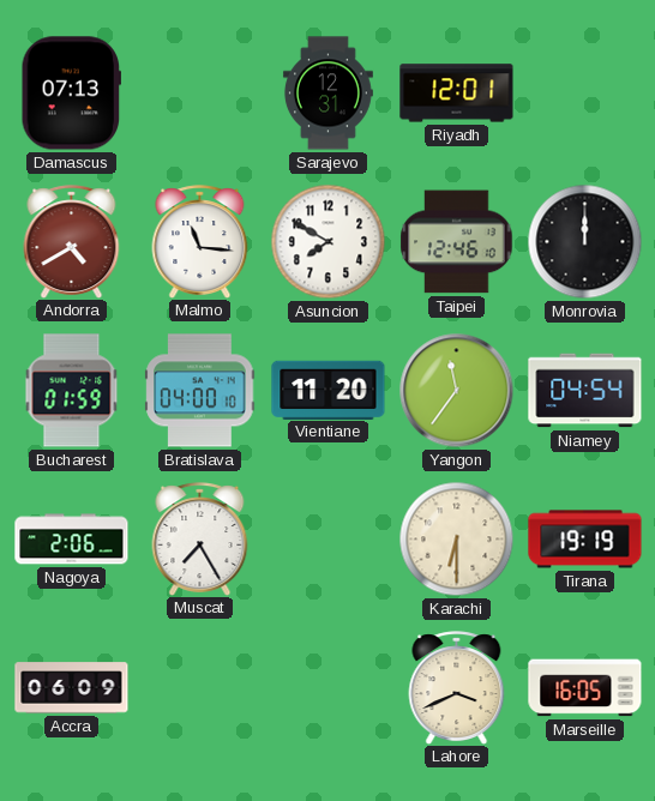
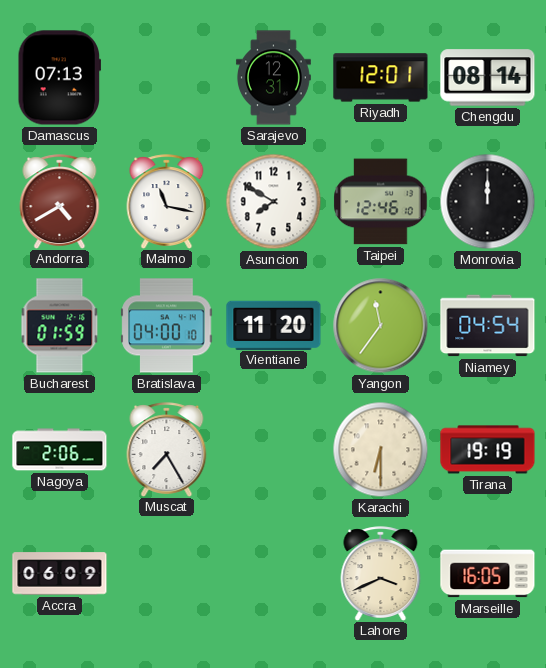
Chengdu: none -> 08:14
Malmo: 11:16 -> 11:17
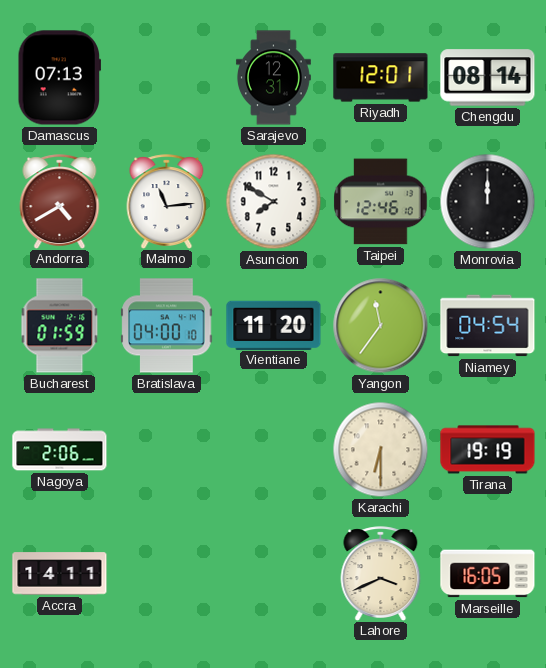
Malmo: 11:17 -> 11:14
Muscat: 7:25 -> none
Accra: 06:09 -> 14:11
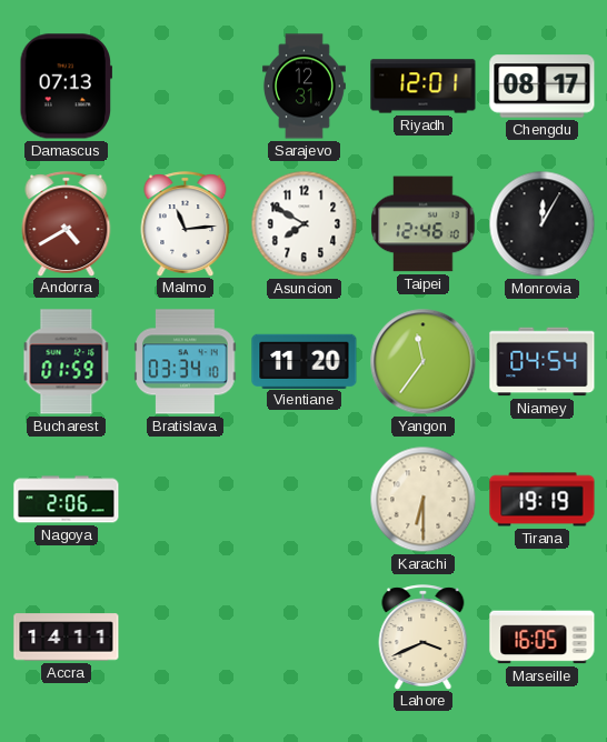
Chengdu: 08:14 -> 08:17
Monrovia: 12:00 -> 12:05
Bratislava: 04:00 -> 03:34
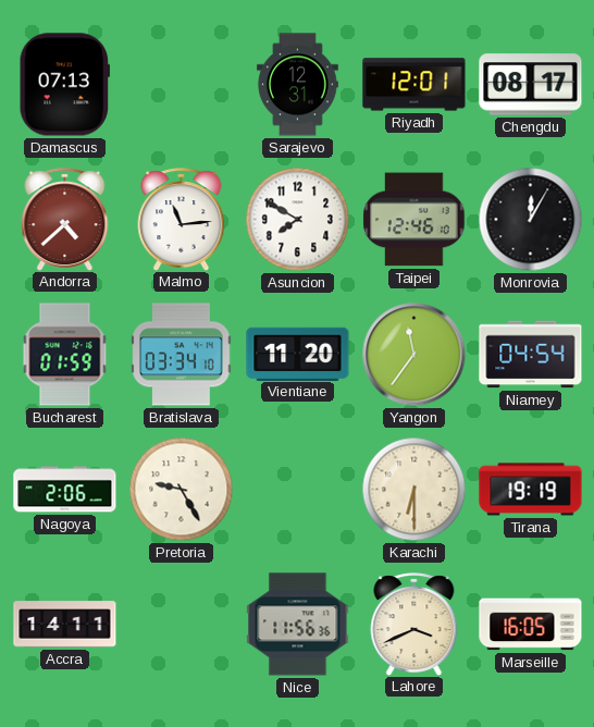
Andorra: 4:40 -> 4:38
Pretoria: none -> 9:25
Nice: none -> 11:56
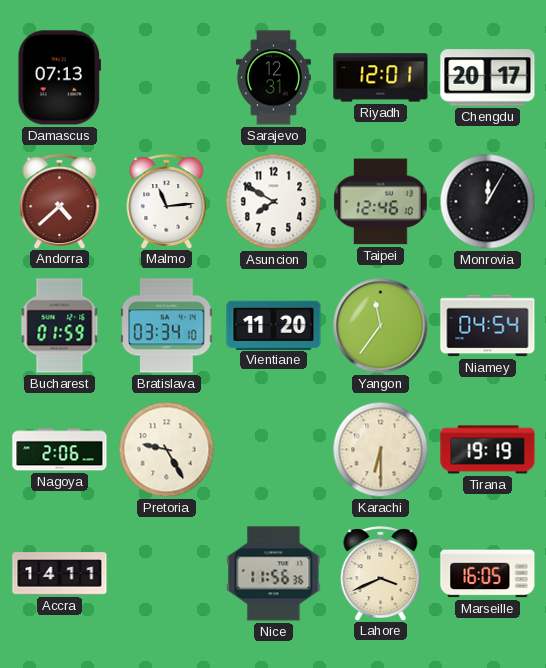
Chengdu: 08:17 -> 20:17
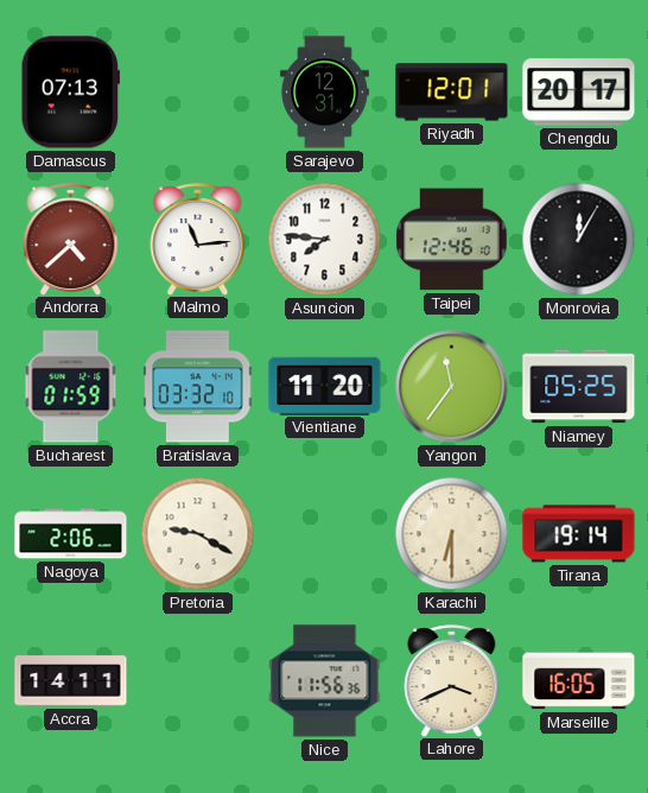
Asuncion: 7:50 -> 7:46
Bratislava: 03:34 -> 03:32
Niamey: 04:54 -> 05:25
Pretoria: 9:25 -> 9:20
Tirana: 19:19 -> 19:14
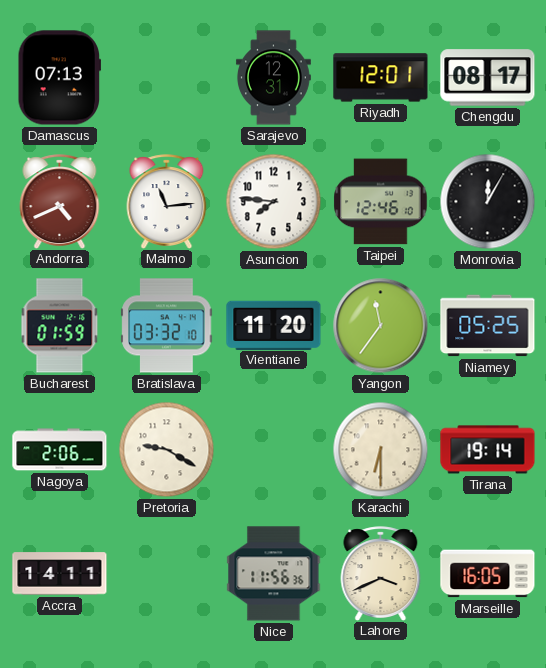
Chengdu: 20:17 -> 08:17
Andorra: 4:38 -> 4:41
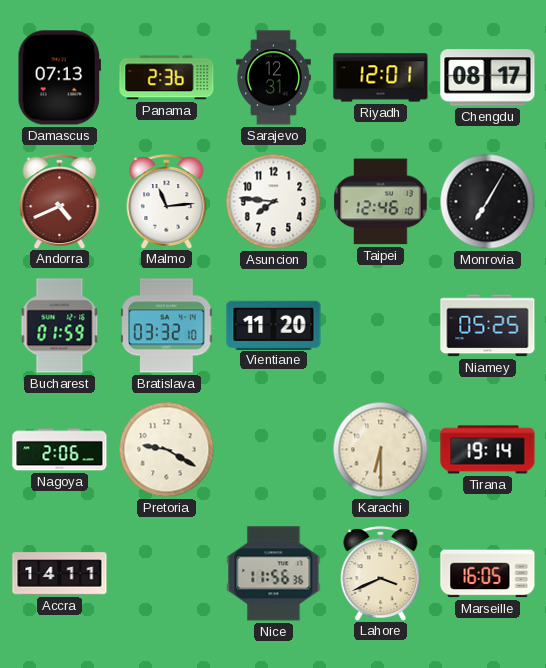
Panama: none -> 2:36
Monrovia: 12:05 -> 7:05
Yangon: 11:36 -> none
